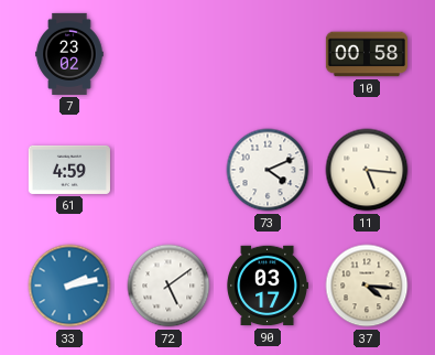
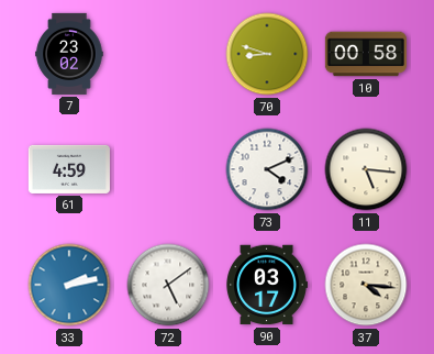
70: none -> 8:48
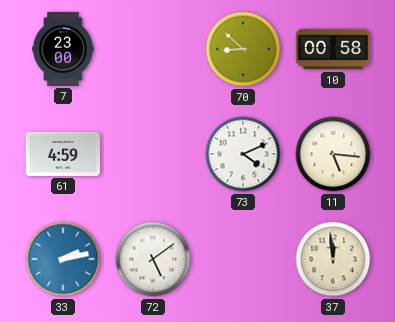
7: 23:02 -> 23:00
70: 8:48 -> 8:52
90: 03:17 -> none
37: 4:16 -> 11:59
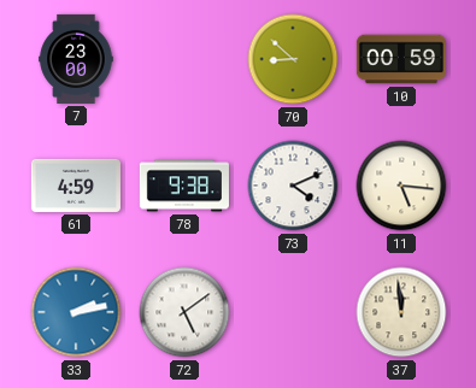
10: 00:58 -> 00:59
78: none -> 9:38
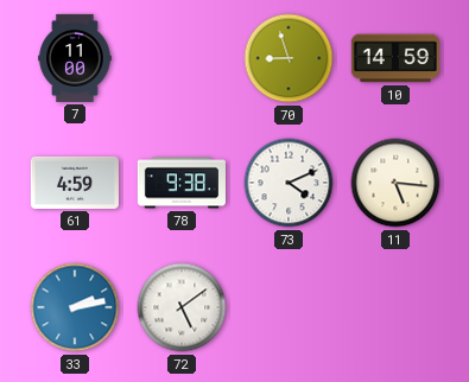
7: 23:00 -> 11:00
70: 8:52 -> 8:57
10: 00:59 -> 14:59
37: 11:59 -> none
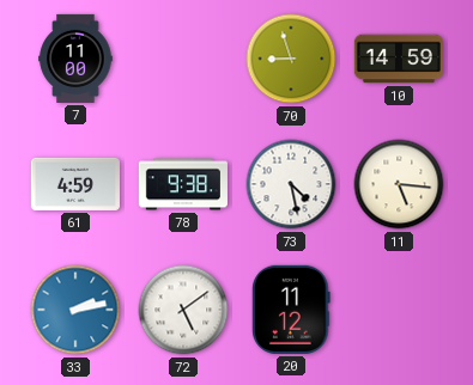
73: 4:11 -> 4:28
20: none -> 11:12
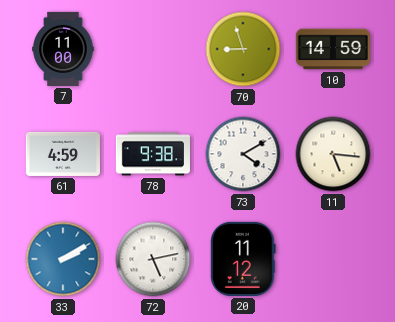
73: 4:28 -> 4:10
33: 2:13 -> 2:10
72: 5:09 -> 5:13
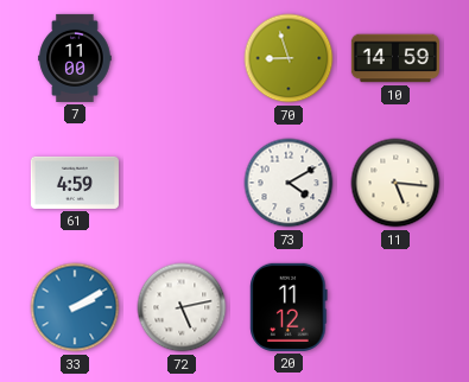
78: 9:38 -> none
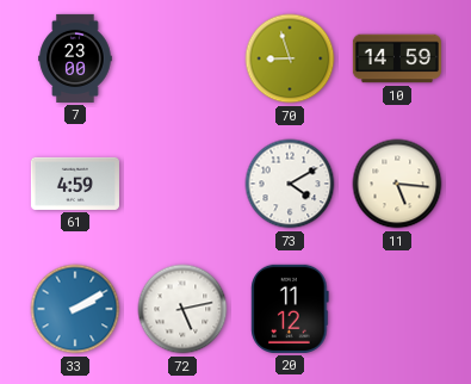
7: 11:00 -> 23:00
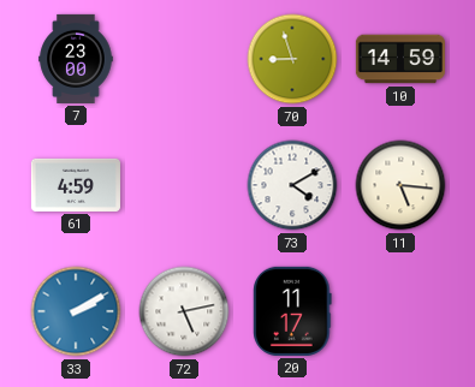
20: 11:12 -> 11:17
